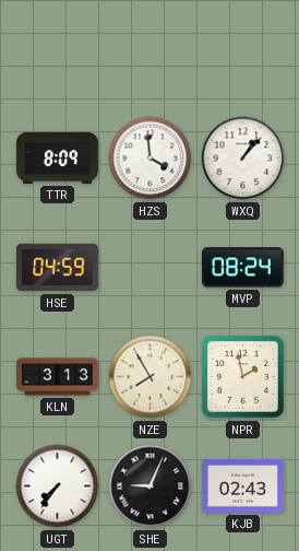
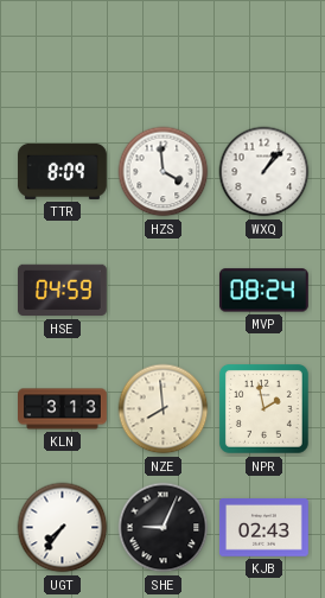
NZE: 7:55 -> 7:59
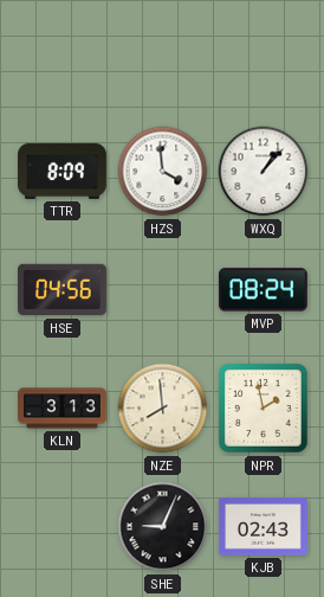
HSE: 04:59 -> 04:56
UGT: 7:36 -> none
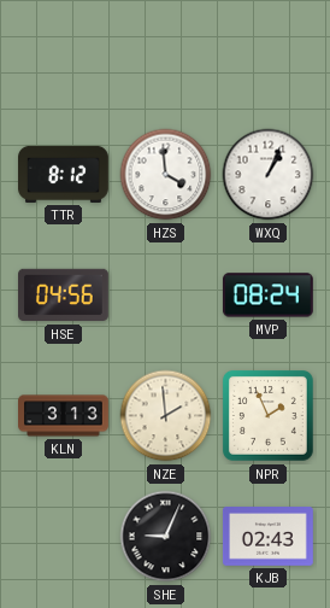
TTR: 8:09 -> 8:12
WXQ: 1:07 -> 1:04
NZE: 7:59 -> 1:59
NPR: 1:58 -> 1:56
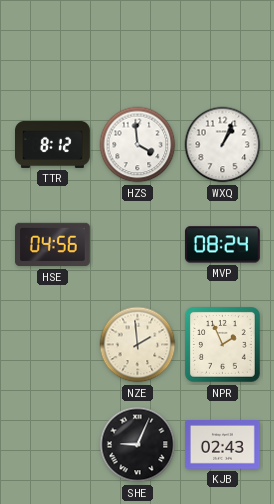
KLN: 3:13 -> none
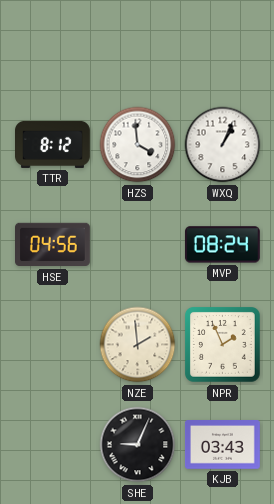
KJB: 02:43 -> 03:43
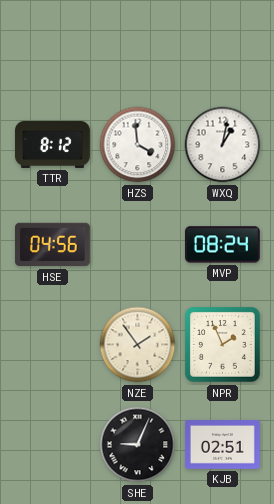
WXQ: 1:04 -> 1:02
NZE: 1:59 -> 1:54
KJB: 03:43 -> 02:51
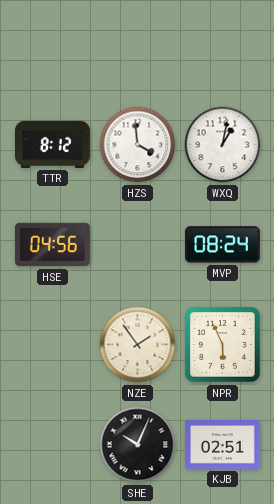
NPR: 1:56 -> 5:56
SHE: 9:04 -> 10:04
